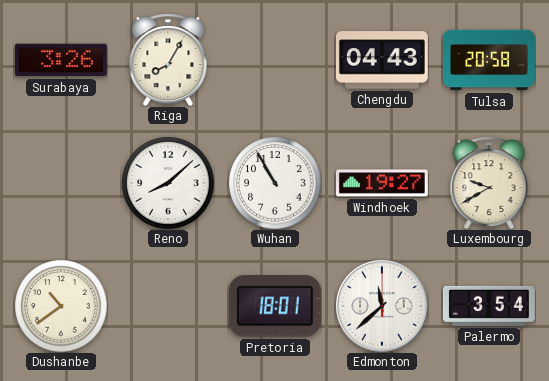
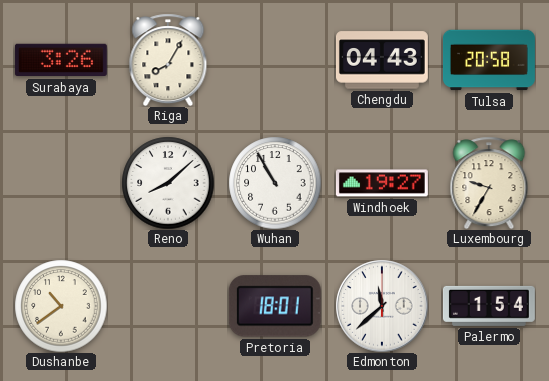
Luxembourg: 9:40 -> 9:35
Palermo: 3:54 -> 1:54
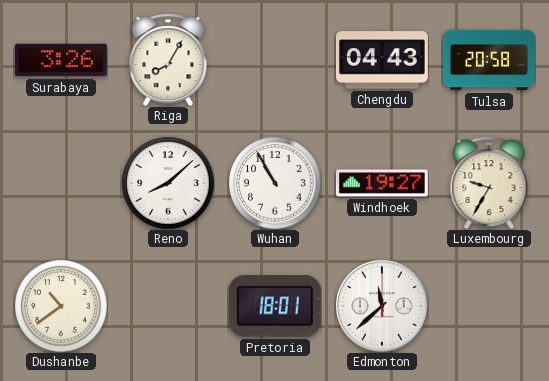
Palermo: 1:54 -> none
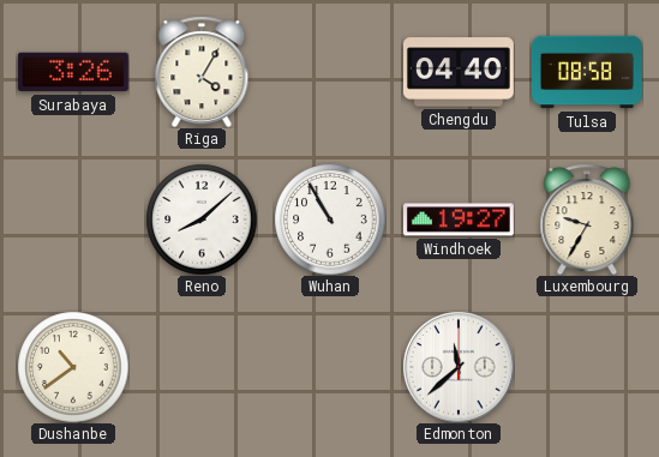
Riga: 8:05 -> 4:05
Chengdu: 04:43 -> 04:40
Tulsa: 20:58 -> 08:58
Pretoria: 18:01 -> none
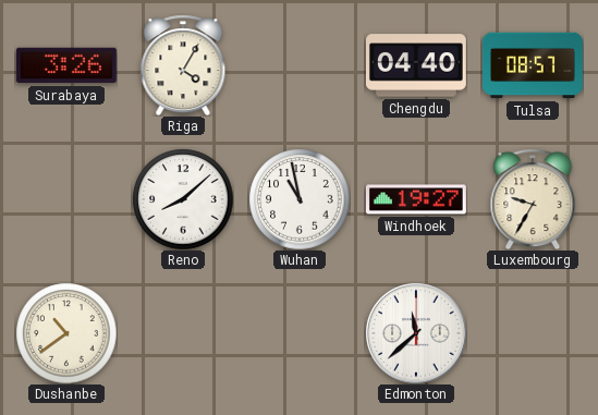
Tulsa: 08:58 -> 08:57
Wuhan: 10:55 -> 10:58
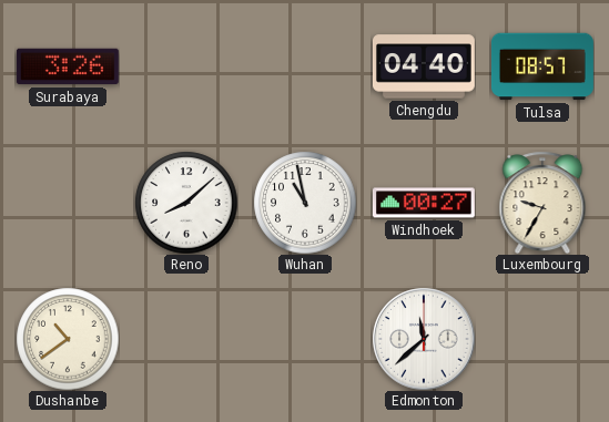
Riga: 4:05 -> none
Windhoek: 19:27 -> 00:27
